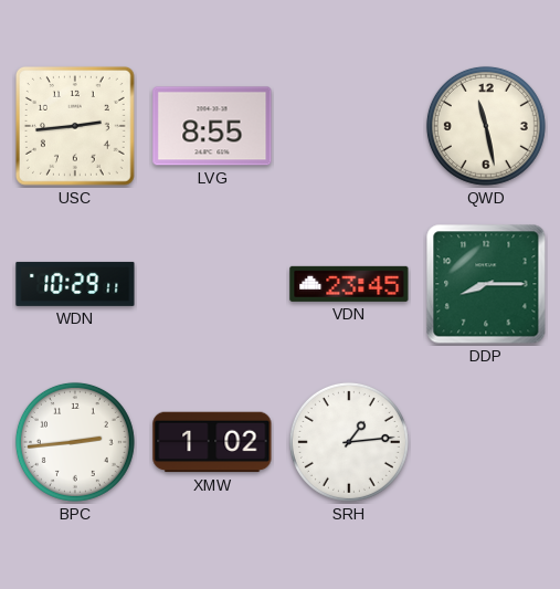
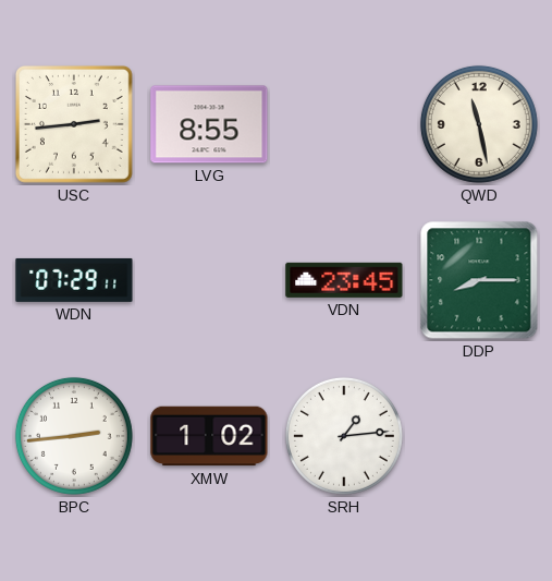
WDN: 10:29 -> 07:29
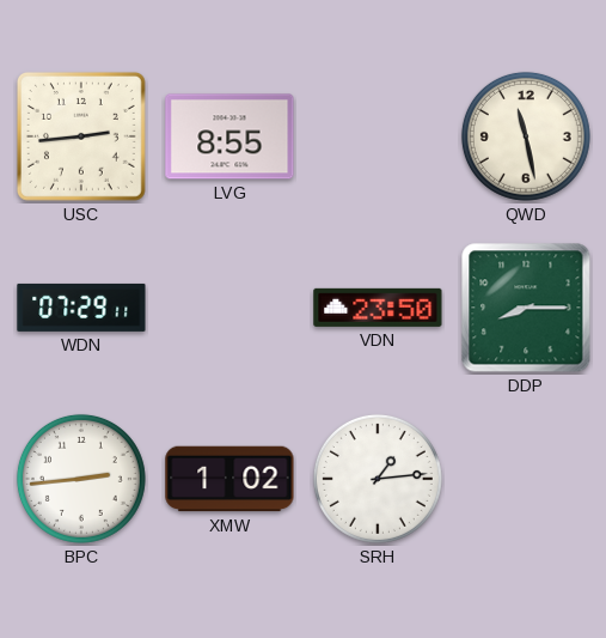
VDN: 23:45 -> 23:50
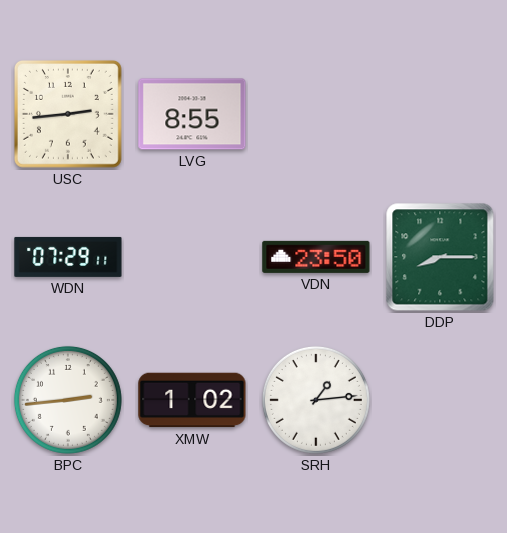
QWD: 11:28 -> none
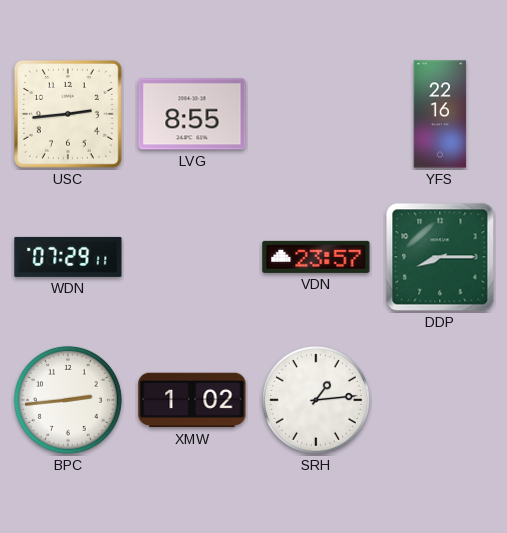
YFS: none -> 22:16
VDN: 23:50 -> 23:57
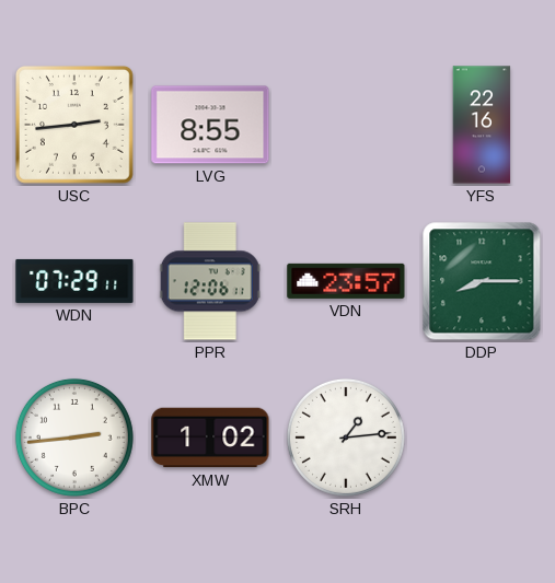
PPR: none -> 12:06
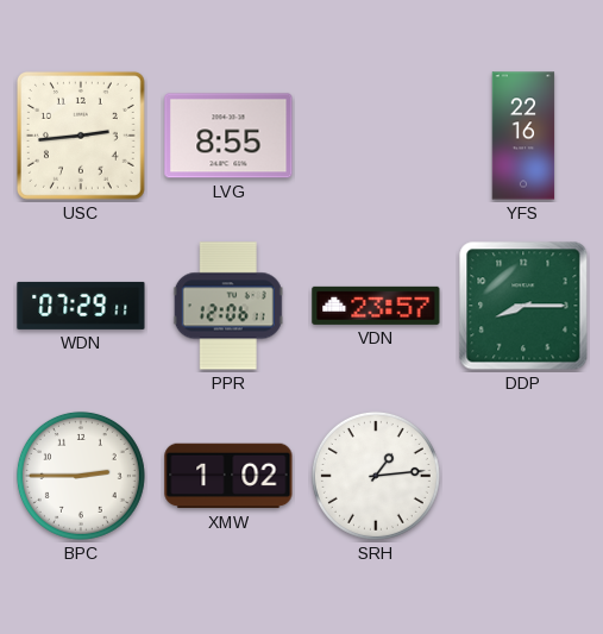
BPC: 2:44 -> 2:45
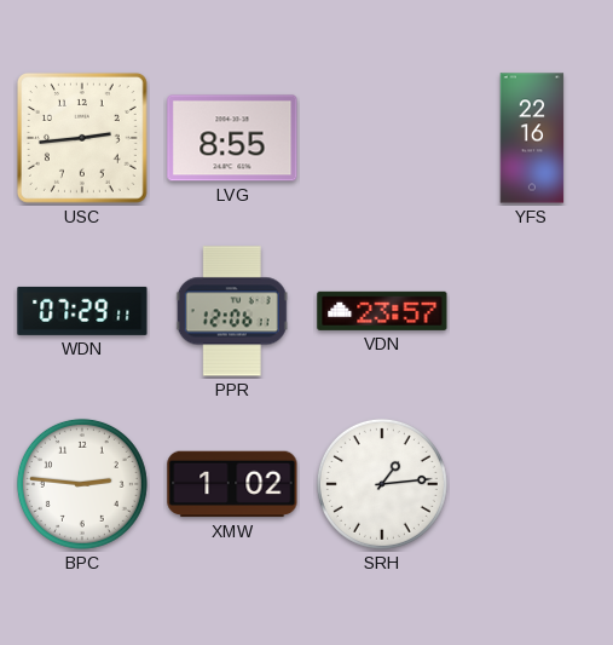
DDP: 8:15 -> none
BPC: 2:45 -> 2:46
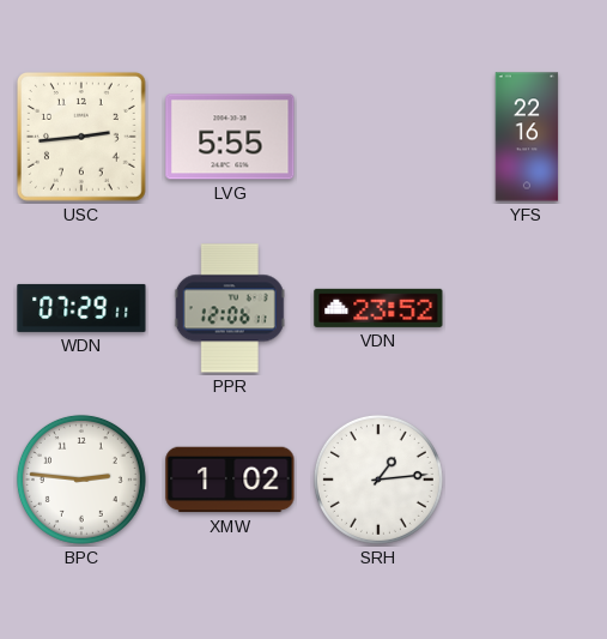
LVG: 8:55 -> 5:55
VDN: 23:57 -> 23:52
